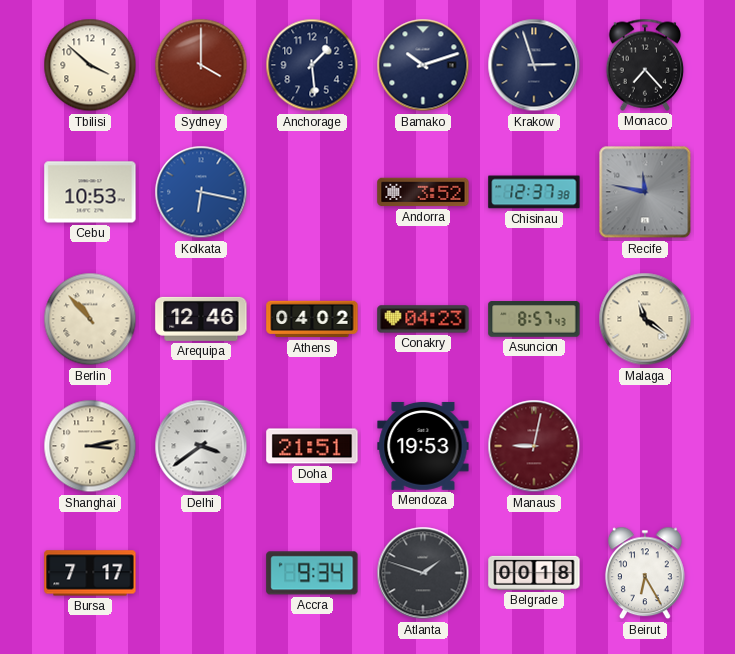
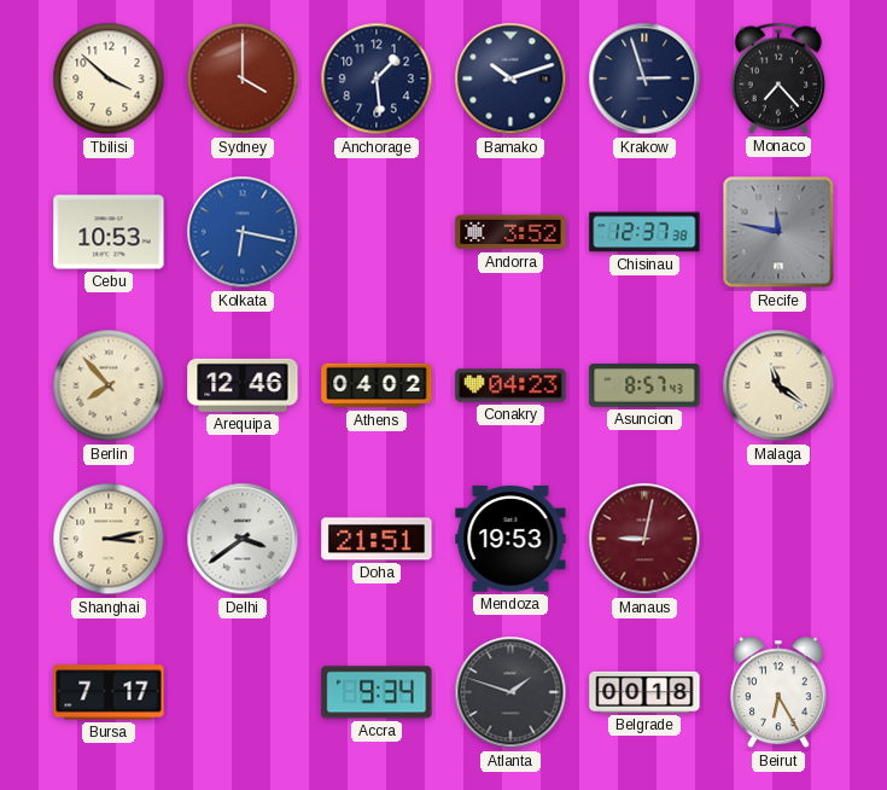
Berlin: 10:53 -> 7:53
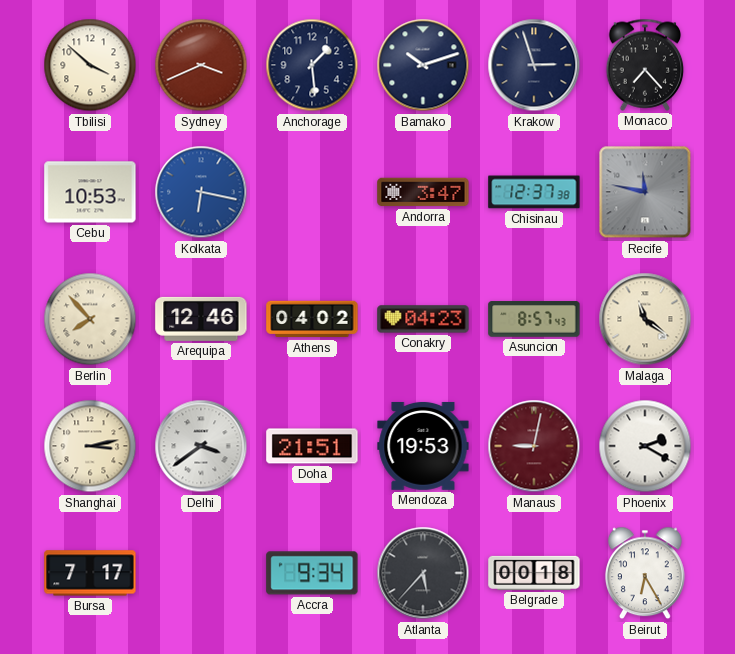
Sydney: 4:00 -> 3:41
Andorra: 3:52 -> 3:47
Phoenix: none -> 2:20
Atlanta: 1:48 -> 5:37
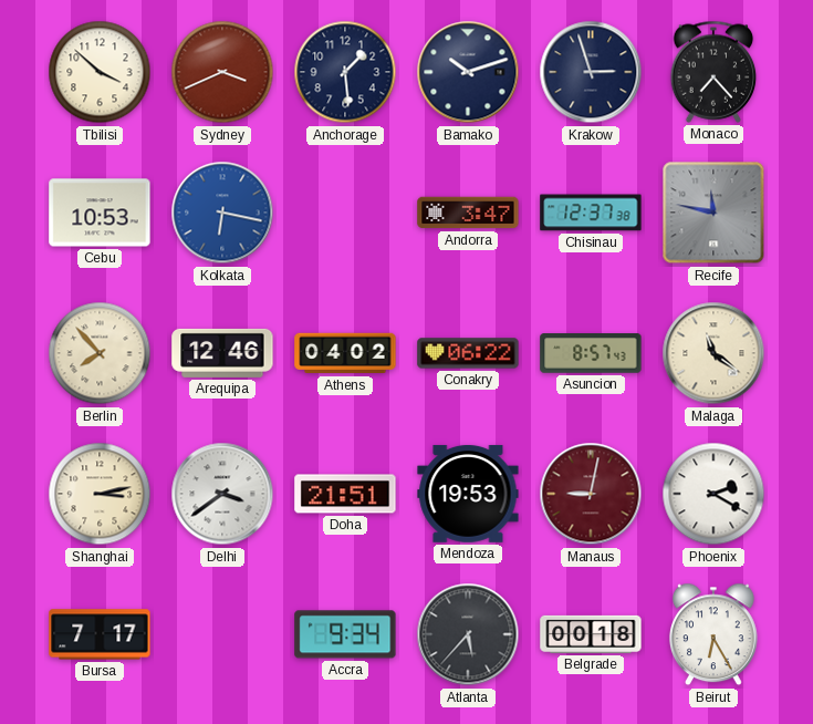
Conakry: 04:23 -> 06:22
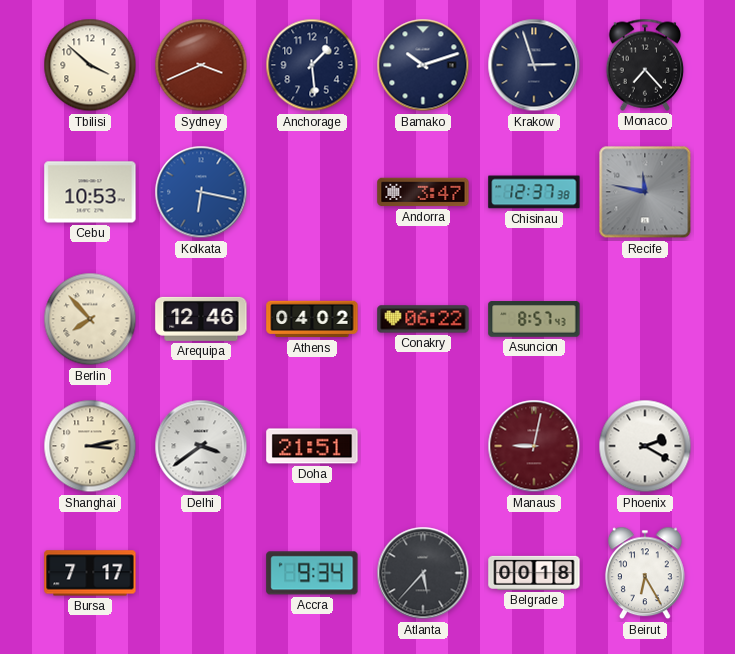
Malaga: 11:21 -> none
Mendoza: 19:53 -> none
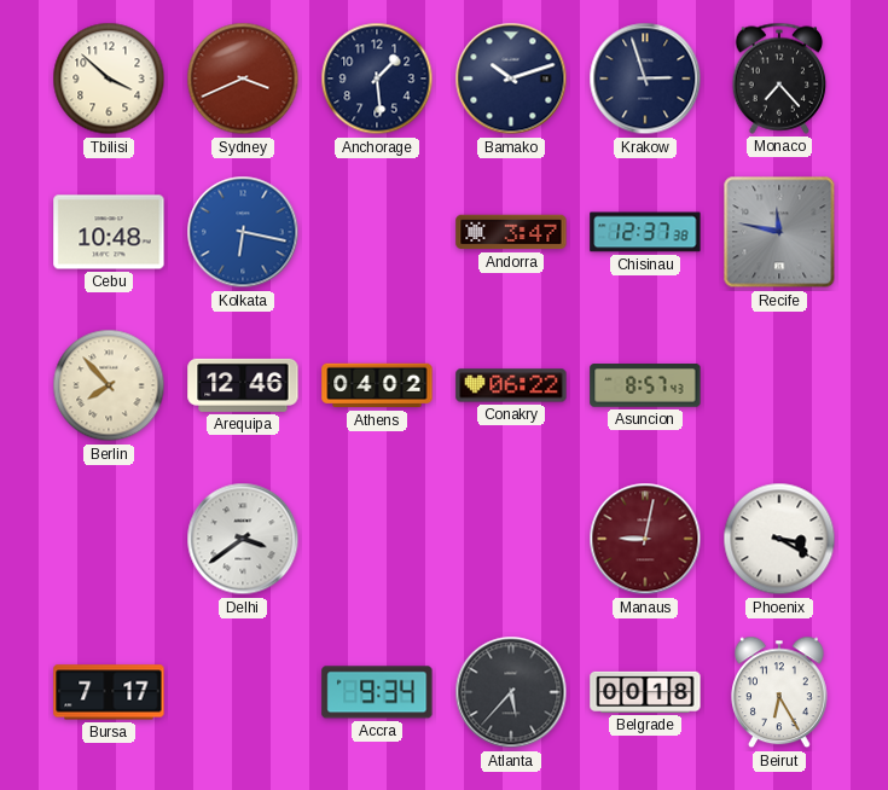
Cebu: 10:53 -> 10:48
Shanghai: 3:13 -> none
Doha: 21:51 -> none
Phoenix: 2:20 -> 3:20
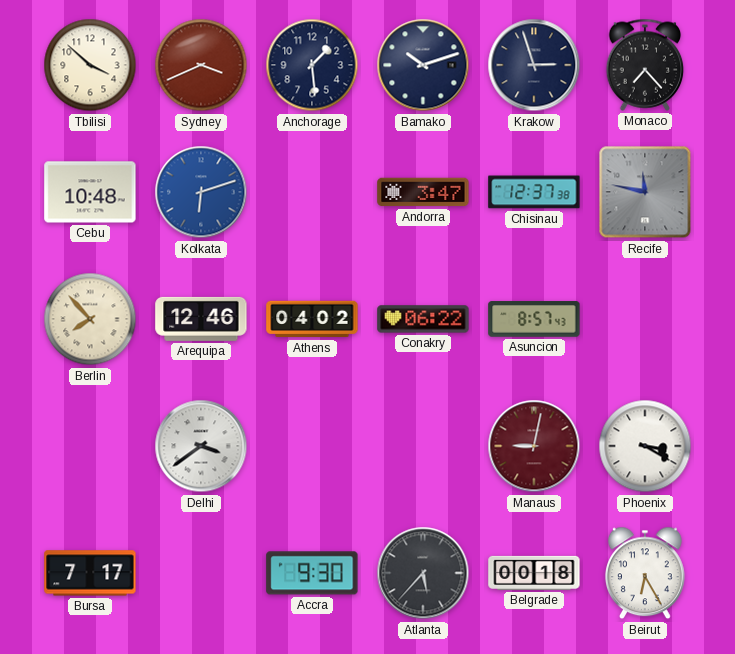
Kolkata: 6:17 -> 6:12
Accra: 9:34 -> 9:30
